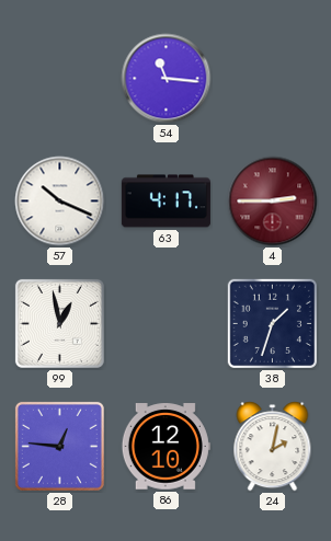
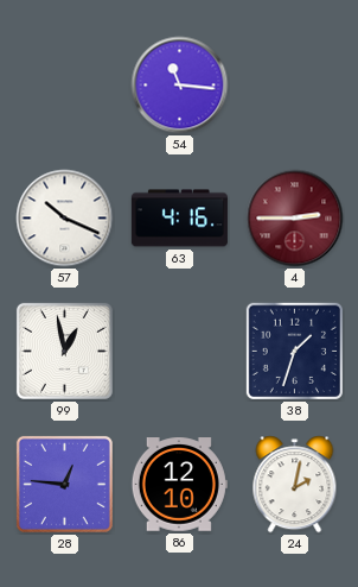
63: 4:17 -> 4:16
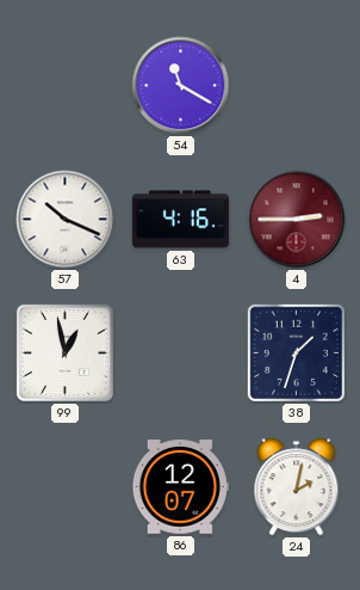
54: 11:16 -> 11:20
28: 12:46 -> none
86: 12:10 -> 12:07
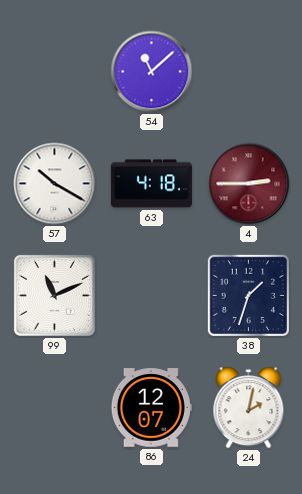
54: 11:20 -> 11:08
57: 10:19 -> 10:20
63: 4:16 -> 4:18
99: 12:58 -> 11:11
